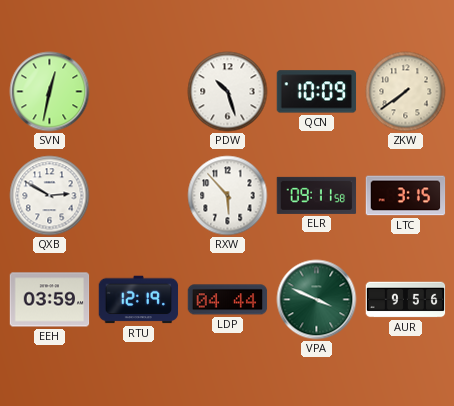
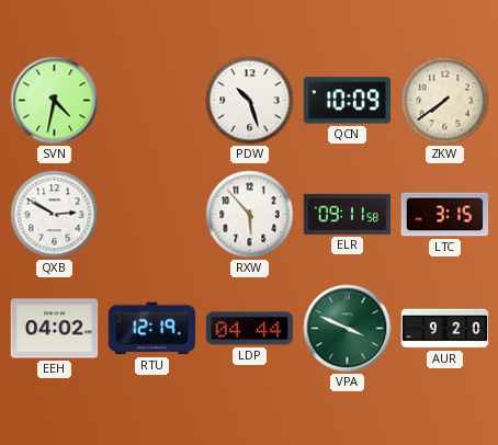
SVN: 12:32 -> 4:32
EEH: 03:59 -> 04:02
AUR: 9:56 -> 9:20
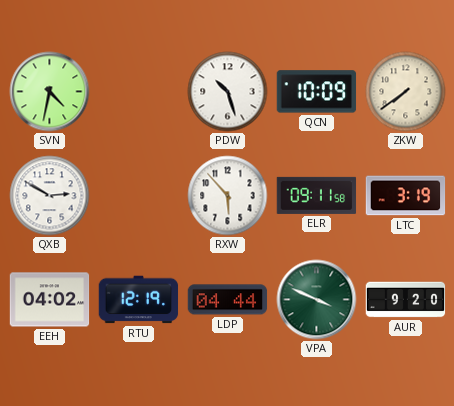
LTC: 3:15 -> 3:19
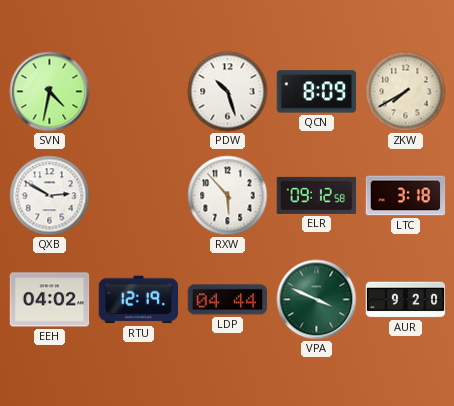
QCN: 10:09 -> 8:09
ZKW: 7:39 -> 7:40
ELR: 09:11 -> 09:12
LTC: 3:19 -> 3:18
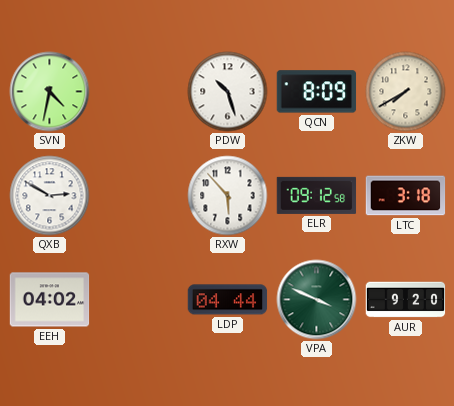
RTU: 12:19 -> none
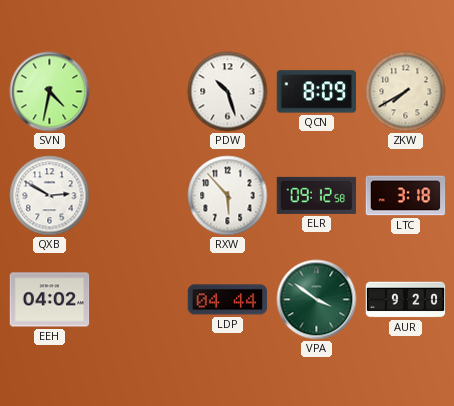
VPA: 3:49 -> 3:51
